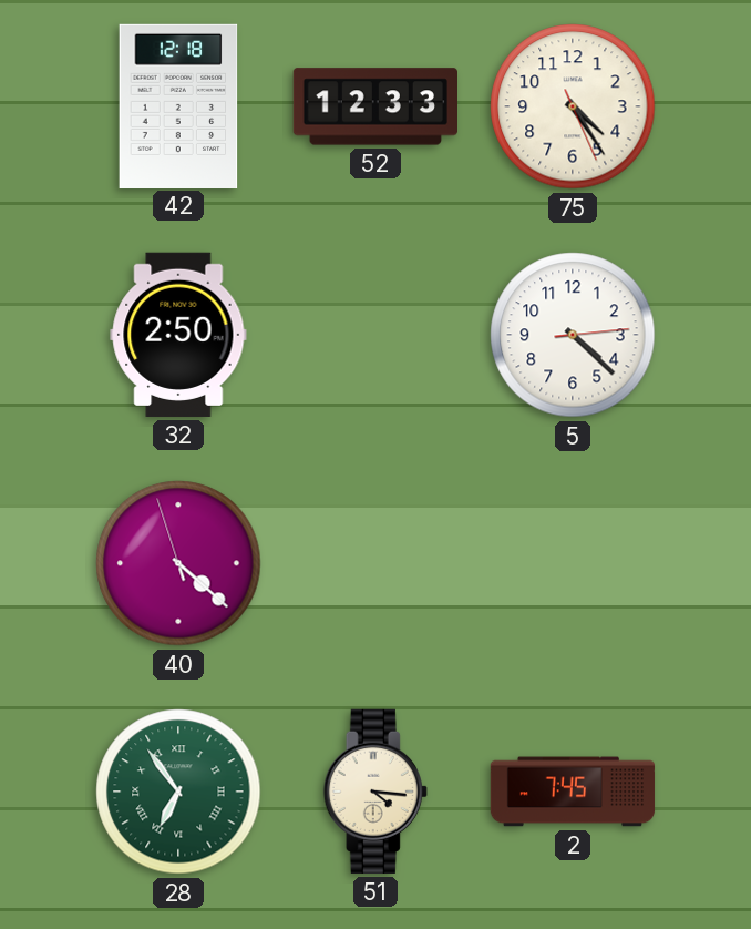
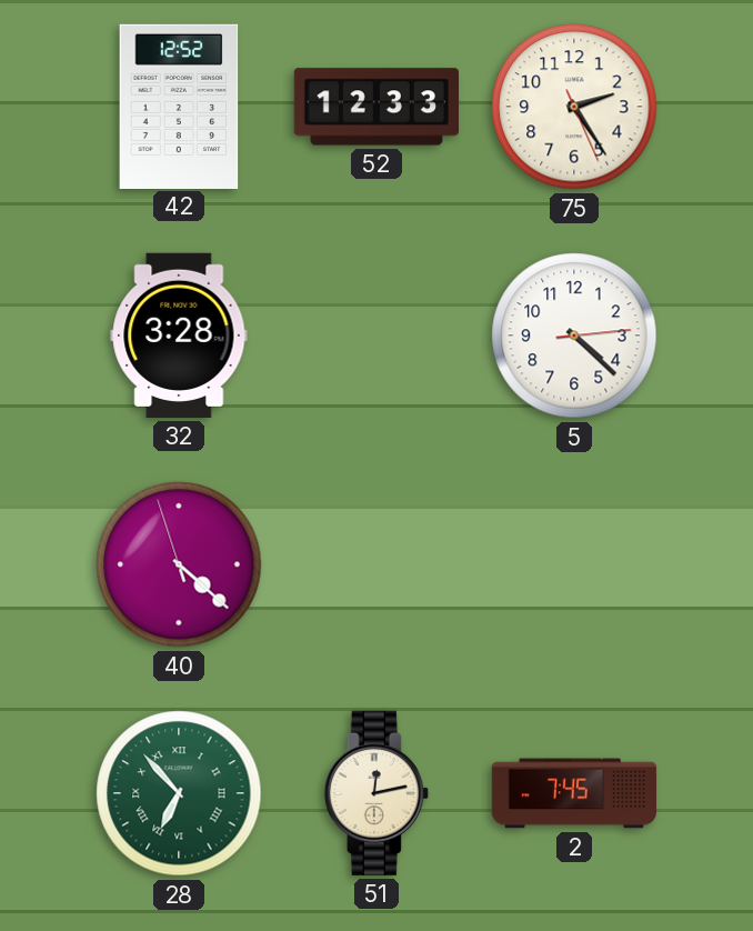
42: 12:18 -> 12:52
75: 4:24 -> 2:24
32: 2:50 -> 3:28
28: 6:54 -> 6:53
51: 4:16 -> 12:13
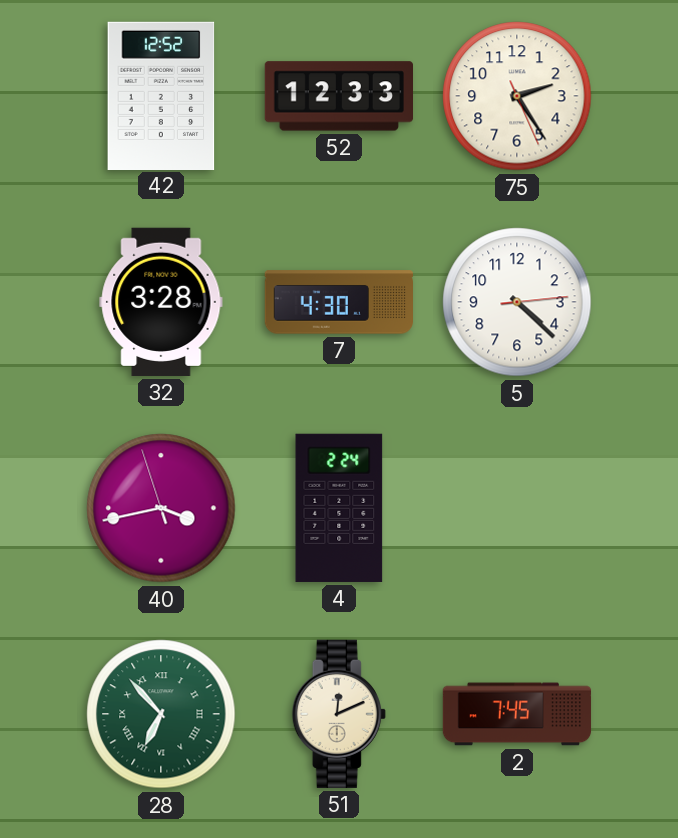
7: none -> 4:30
40: 4:21 -> 3:42
4: none -> 2:24
51: 12:13 -> 12:11
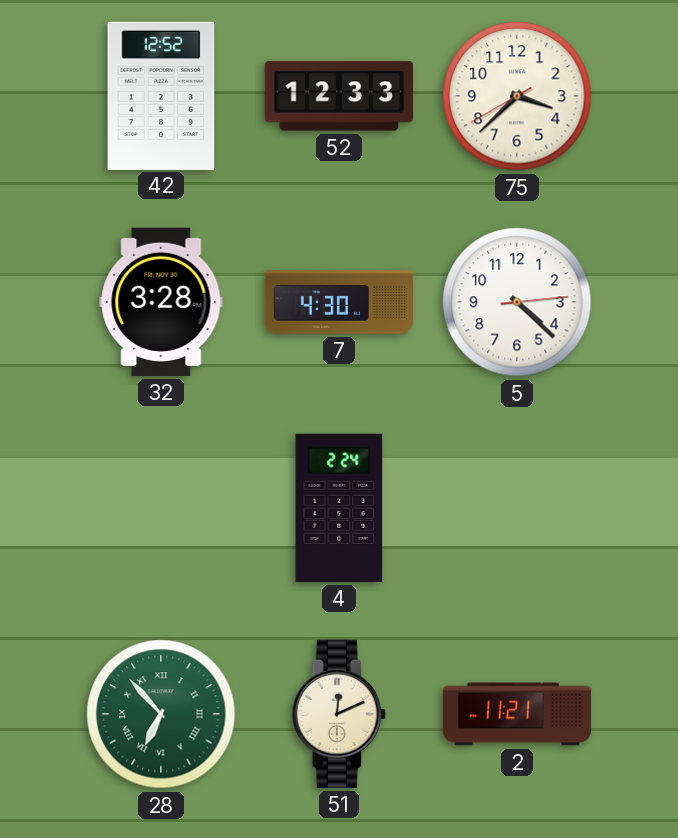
75: 2:24 -> 3:37
40: 3:42 -> none
2: 7:45 -> 11:21
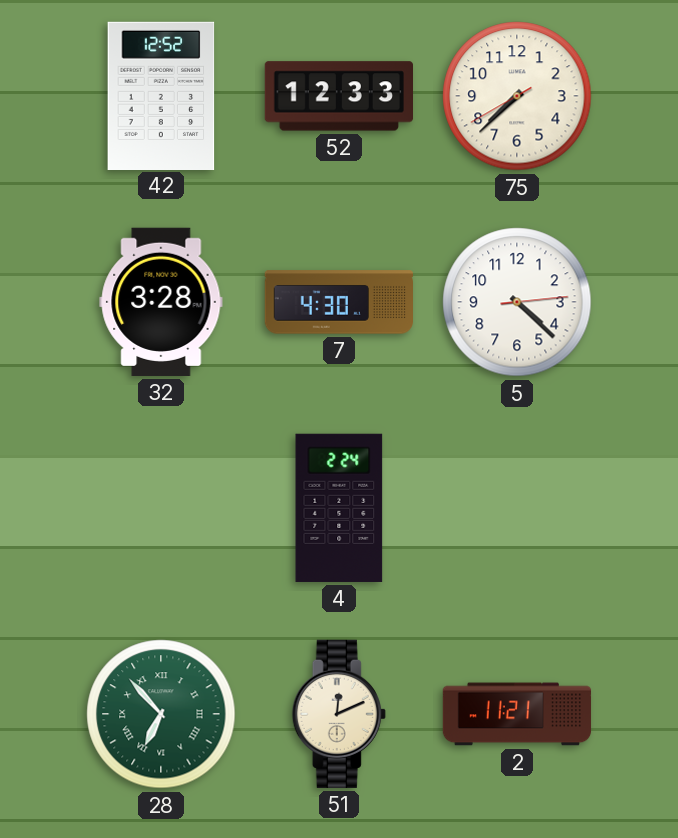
75: 3:37 -> 7:37
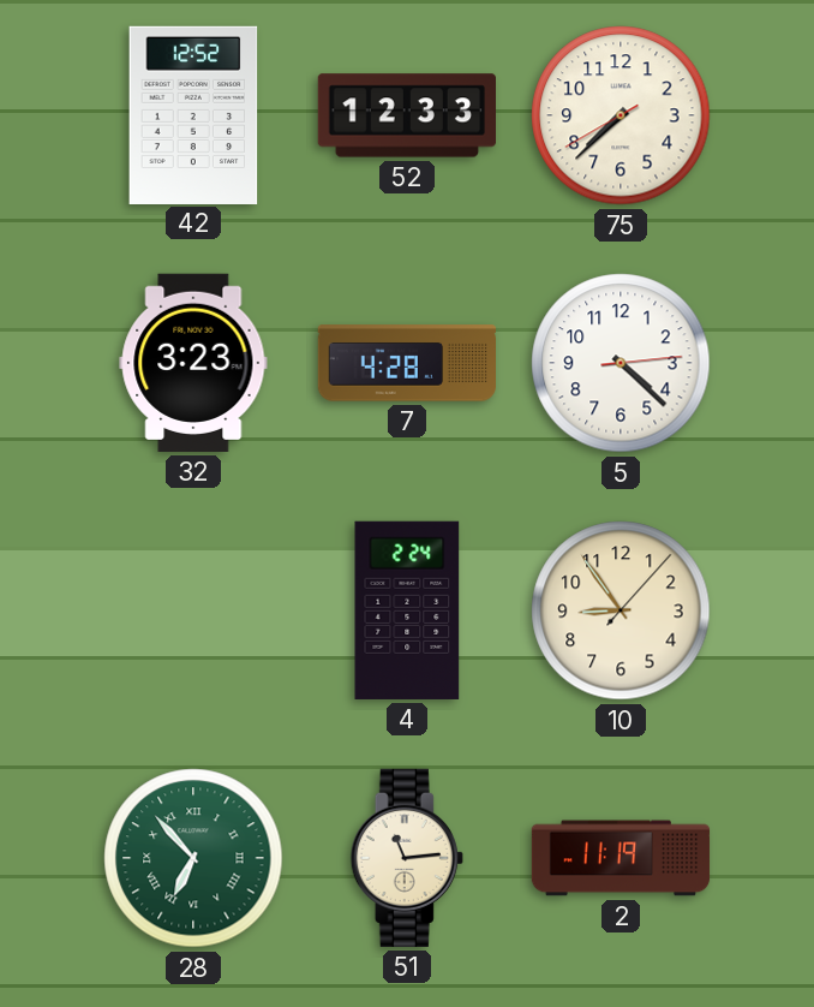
32: 3:28 -> 3:23
7: 4:30 -> 4:28
10: none -> 8:54
51: 12:11 -> 11:14
2: 11:21 -> 11:19
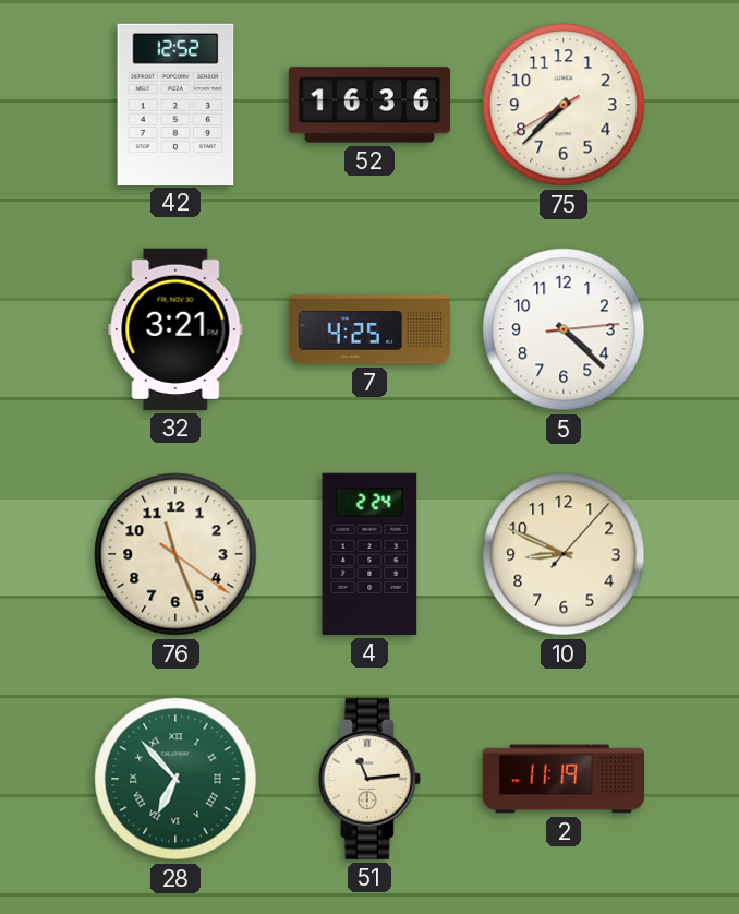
52: 12:33 -> 16:36
32: 3:23 -> 3:21
7: 4:28 -> 4:25
76: none -> 11:26
10: 8:54 -> 8:49
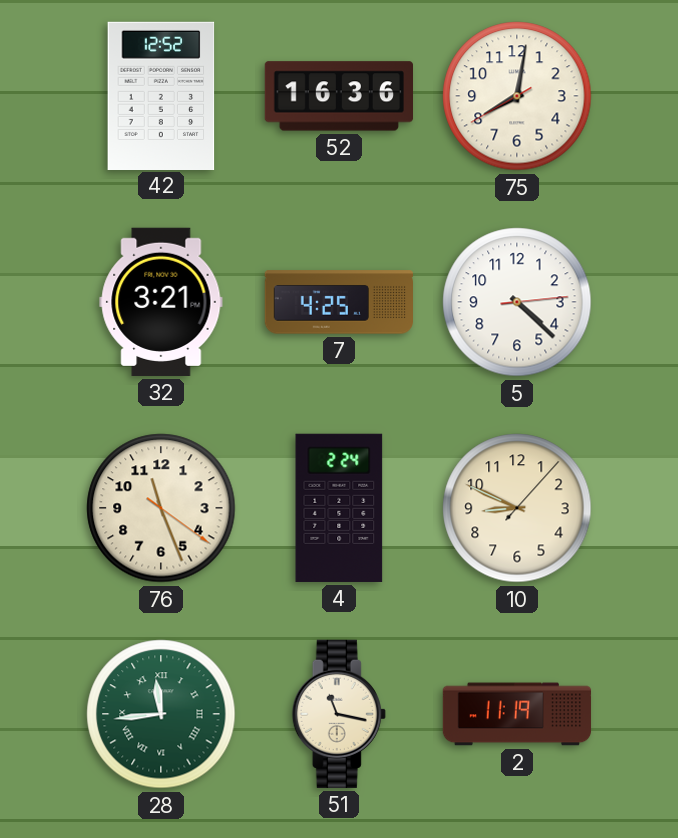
75: 7:37 -> 8:01
28: 6:53 -> 11:44
51: 11:14 -> 11:17
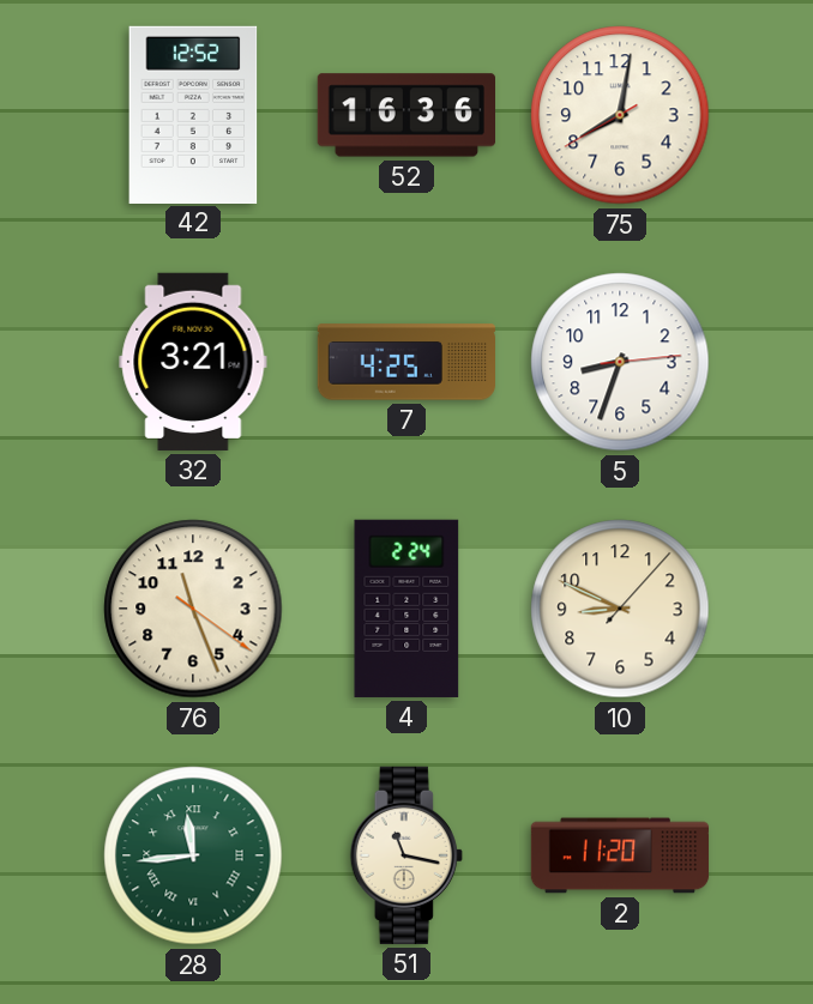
5: 4:22 -> 8:33
2: 11:19 -> 11:20
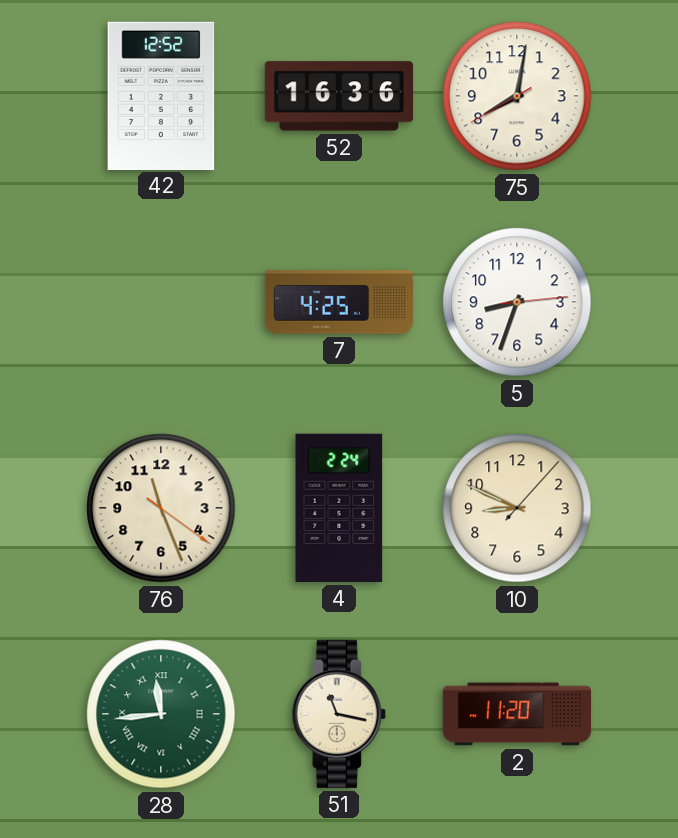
32: 3:21 -> none
